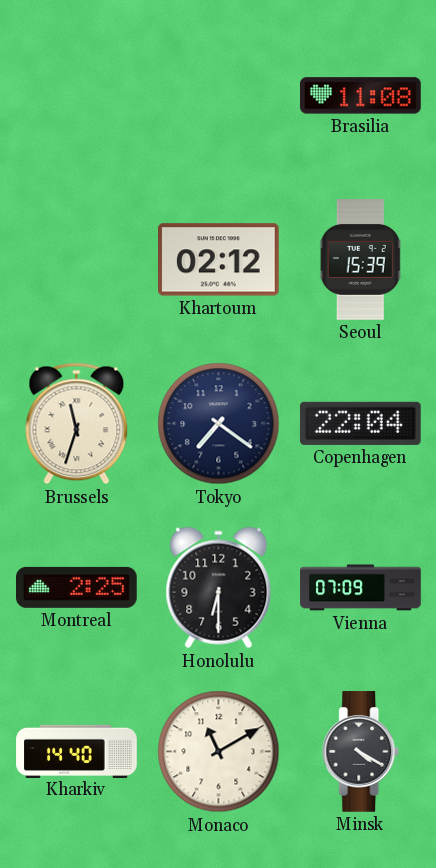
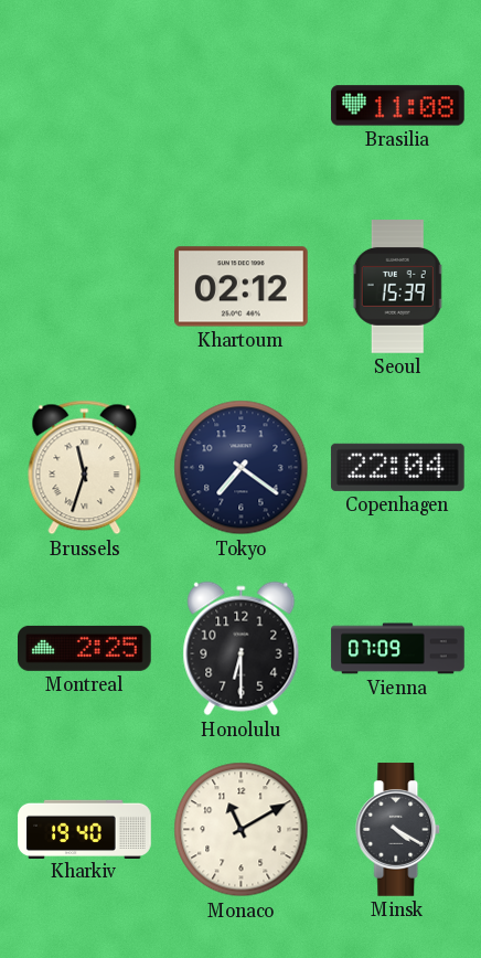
Kharkiv: 14:40 -> 19:40
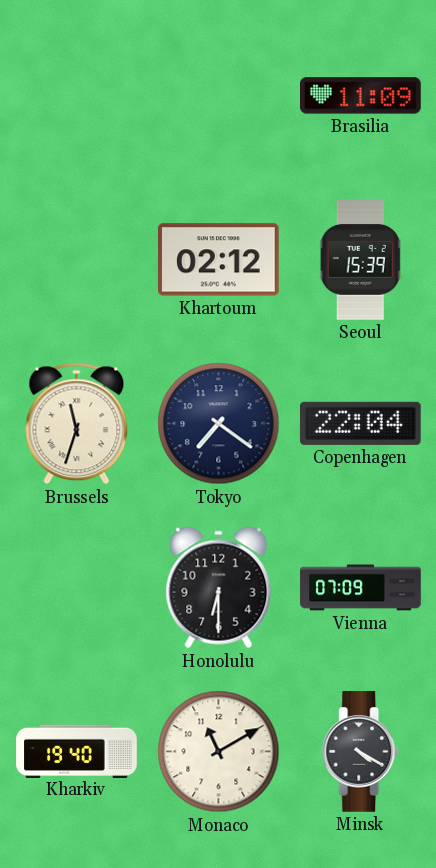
Brasilia: 11:08 -> 11:09
Montreal: 2:25 -> none
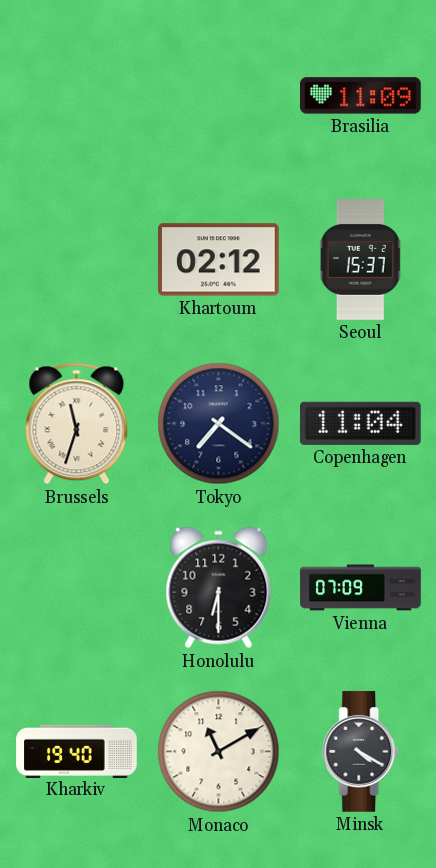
Seoul: 15:39 -> 15:37
Copenhagen: 22:04 -> 11:04
